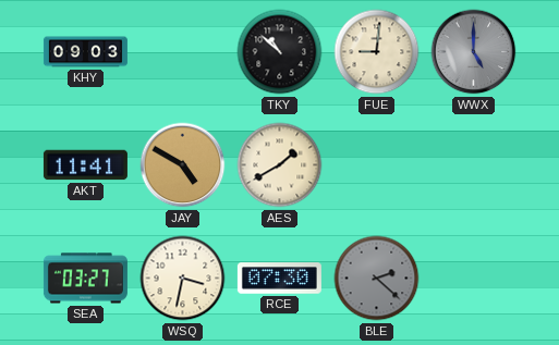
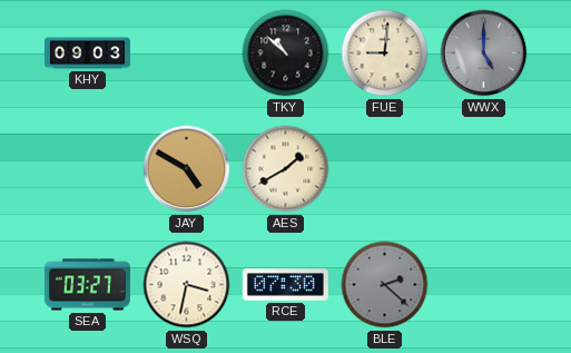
AKT: 11:41 -> none
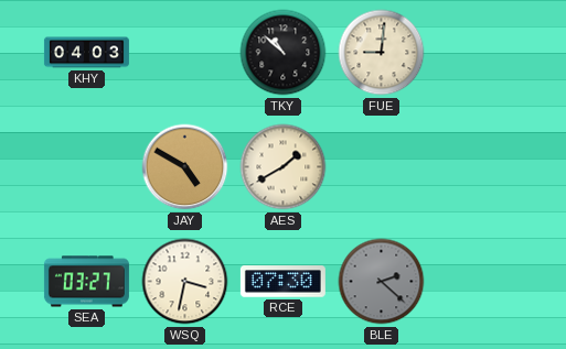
KHY: 09:03 -> 04:03
WWX: 5:00 -> none
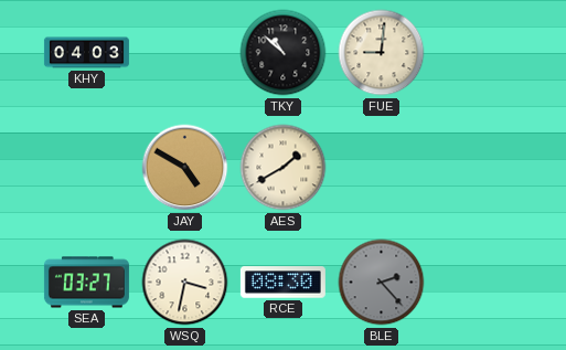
RCE: 07:30 -> 08:30
BLE: 2:22 -> 2:23
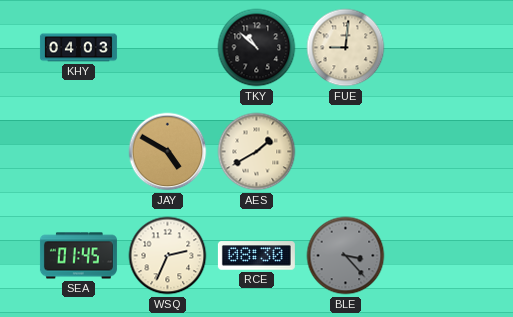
SEA: 03:27 -> 01:45
WSQ: 3:32 -> 2:34
BLE: 2:23 -> 3:23
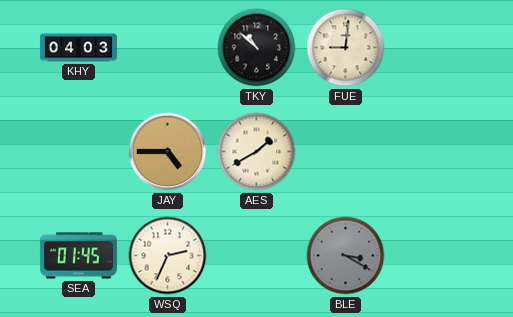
JAY: 4:50 -> 4:45
RCE: 08:30 -> none
BLE: 3:23 -> 3:20
